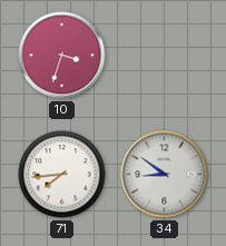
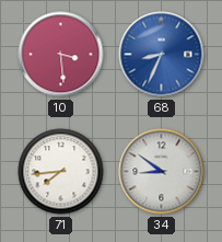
10: 3:33 -> 3:29
68: none -> 8:34
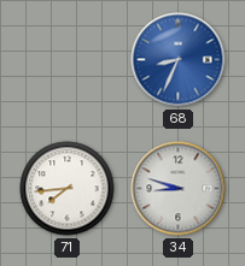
10: 3:29 -> none
34: 8:51 -> 8:48
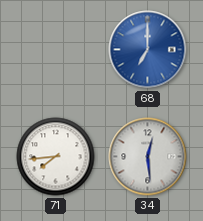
68: 8:34 -> 7:00
34: 8:48 -> 12:29
